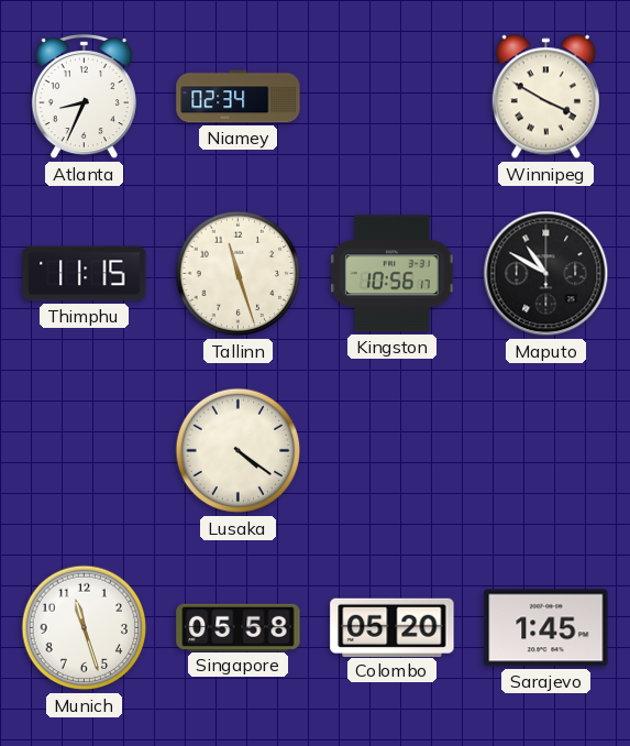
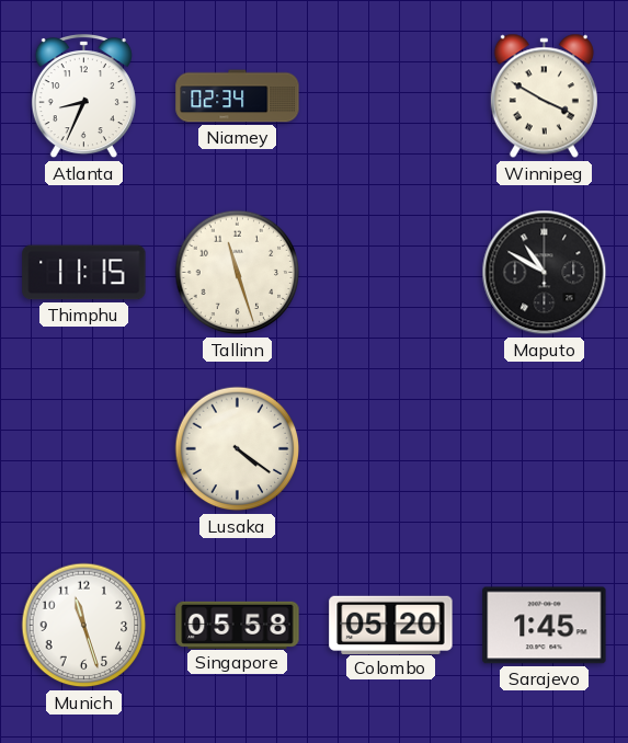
Kingston: 10:56 -> none
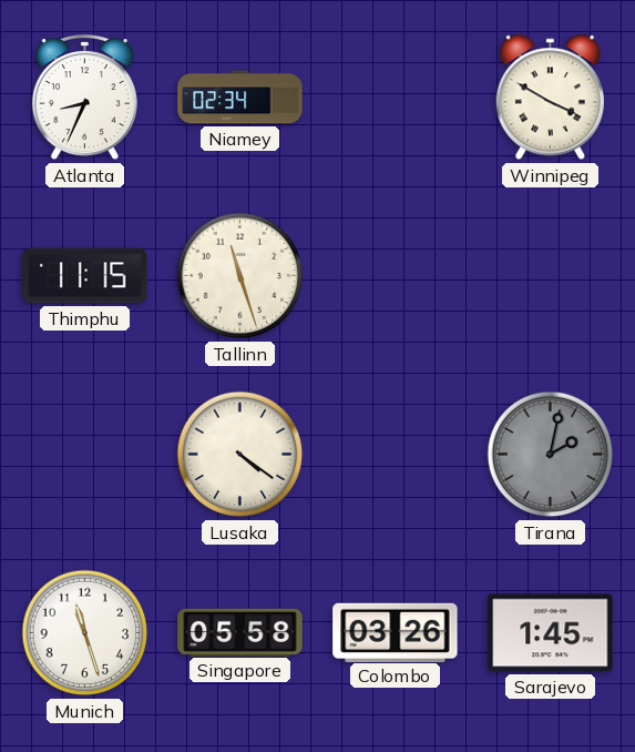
Maputo: 10:50 -> none
Tirana: none -> 2:02
Colombo: 05:20 -> 03:26
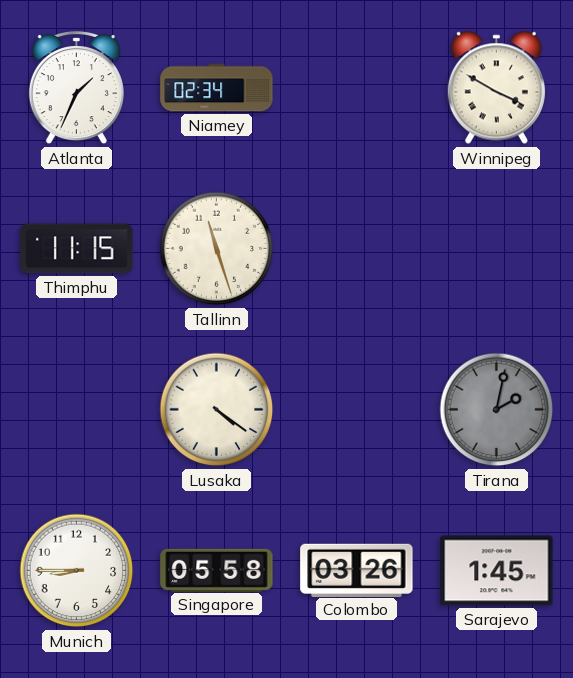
Atlanta: 8:34 -> 1:34
Munich: 11:27 -> 8:45
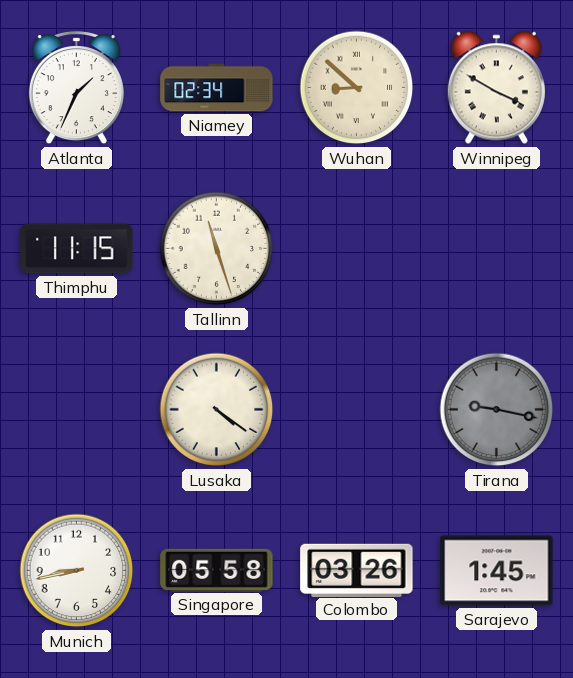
Wuhan: none -> 8:52
Tirana: 2:02 -> 9:17
Munich: 8:45 -> 8:43
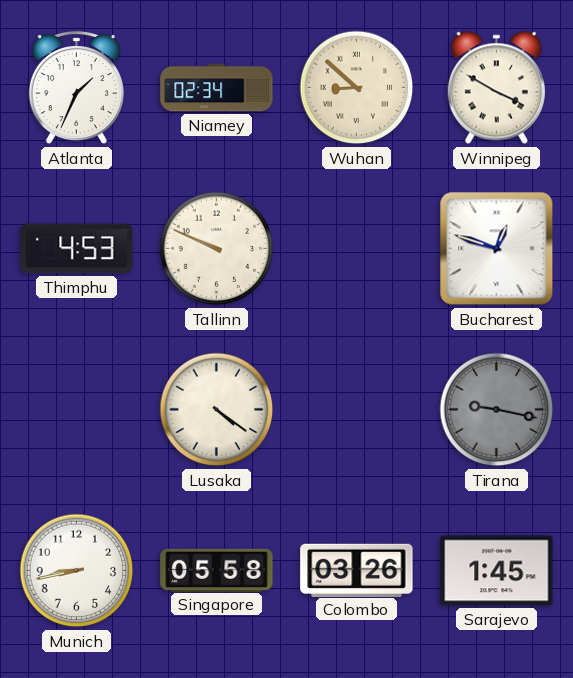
Thimphu: 11:15 -> 4:53
Tallinn: 11:27 -> 9:49
Bucharest: none -> 12:48
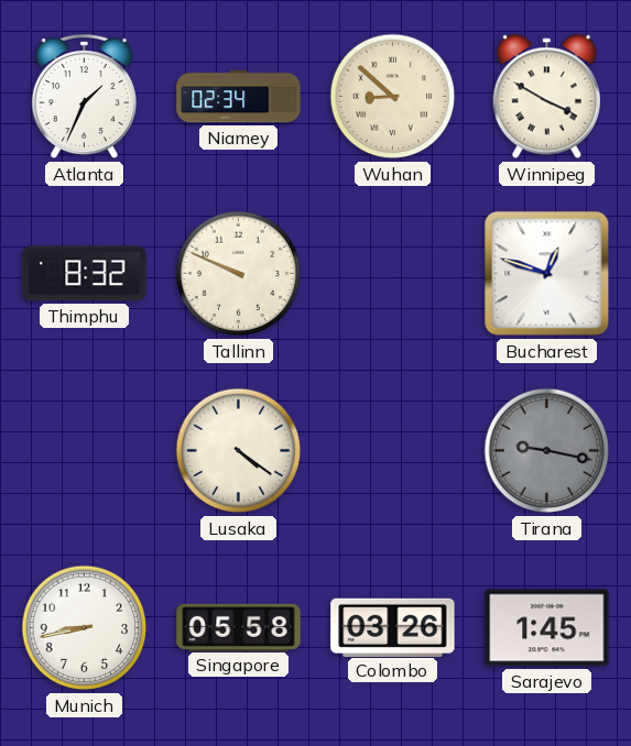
Thimphu: 4:53 -> 8:32
